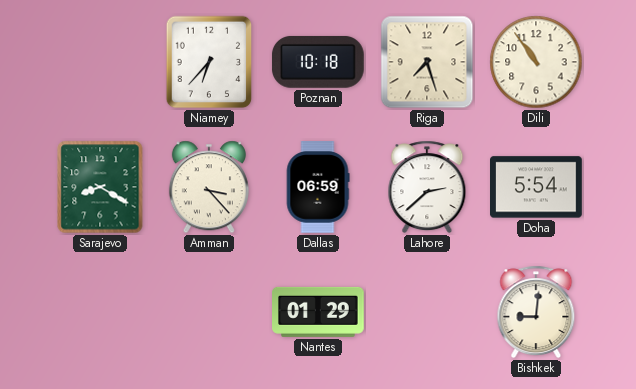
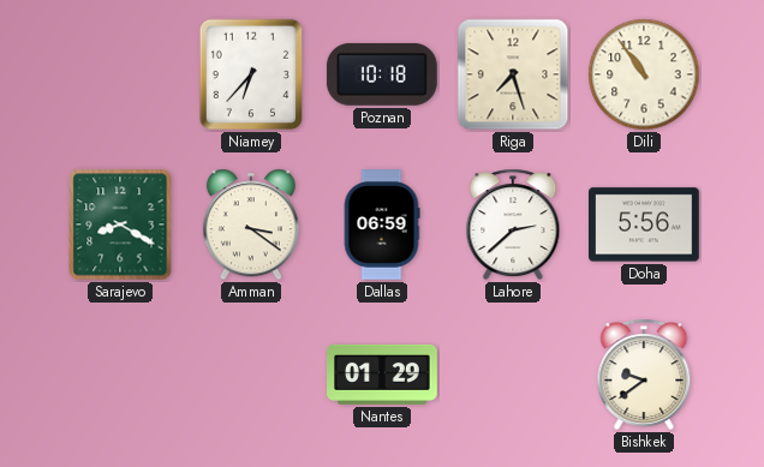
Amman: 3:23 -> 3:21
Doha: 5:54 -> 5:56
Bishkek: 9:01 -> 9:39
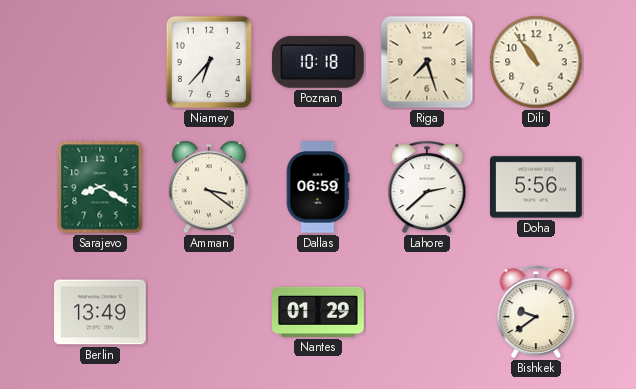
Berlin: none -> 13:49
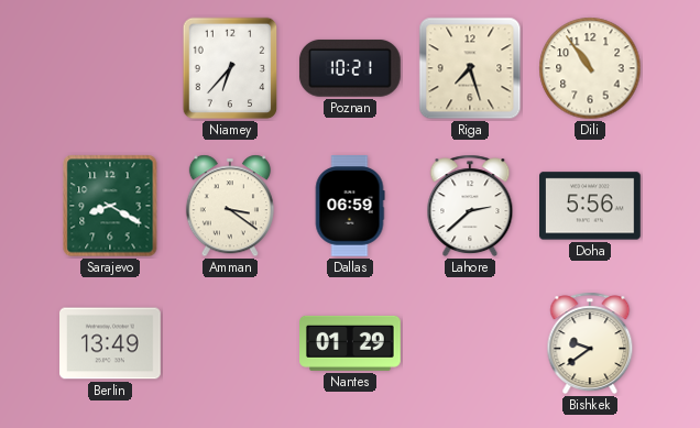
Poznan: 10:18 -> 10:21
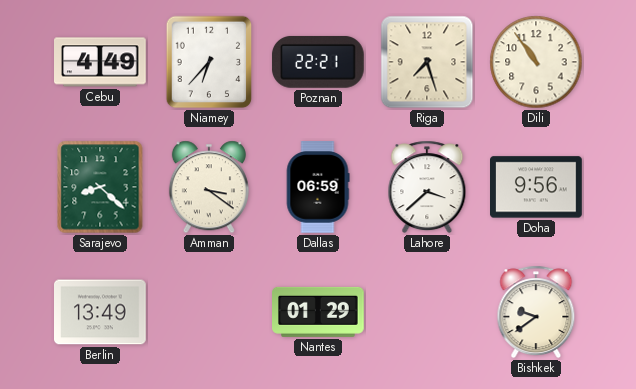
Cebu: none -> 4:49
Poznan: 10:21 -> 22:21
Sarajevo: 8:20 -> 8:22
Lahore: 2:38 -> 3:38
Doha: 5:56 -> 9:56
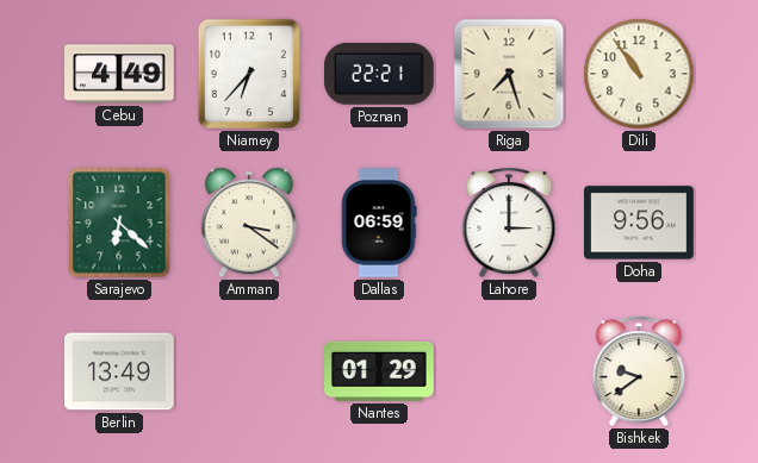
Sarajevo: 8:22 -> 6:22
Lahore: 3:38 -> 3:00
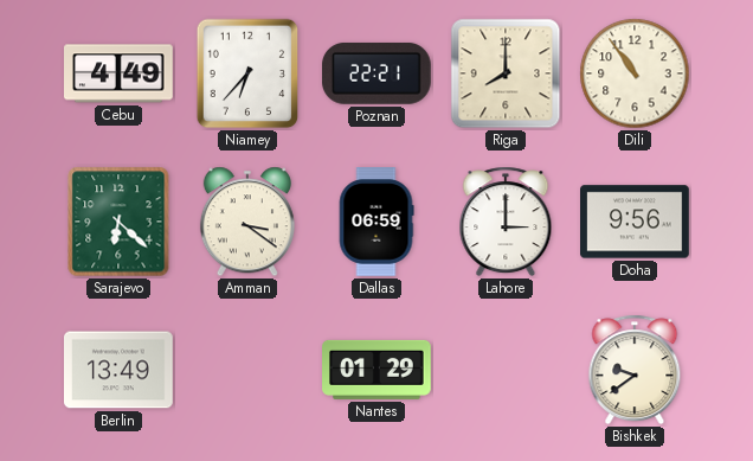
Riga: 7:27 -> 8:00
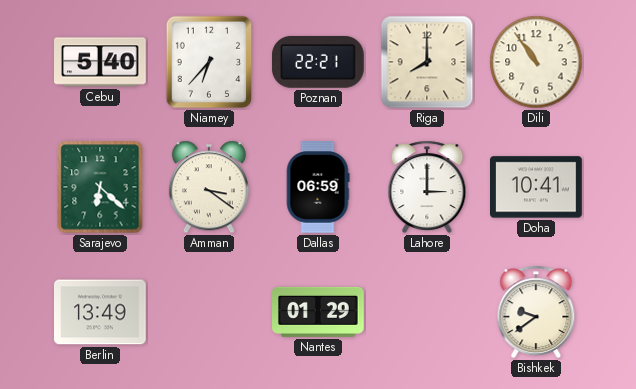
Cebu: 4:49 -> 5:40
Doha: 9:56 -> 10:41
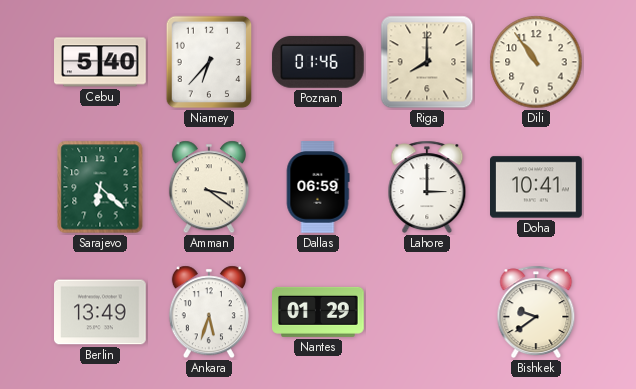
Poznan: 22:21 -> 01:46
Ankara: none -> 5:33
